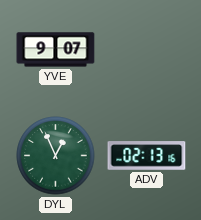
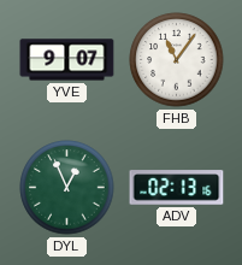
FHB: none -> 11:06
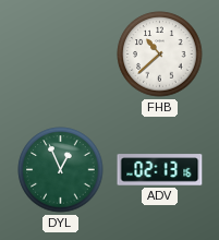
YVE: 9:07 -> none
FHB: 11:06 -> 10:38
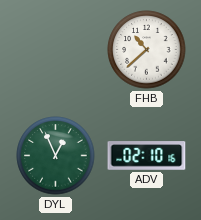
ADV: 02:13 -> 02:10
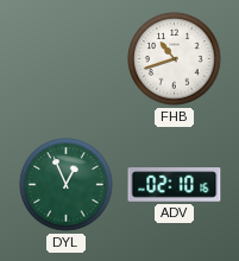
FHB: 10:38 -> 10:42
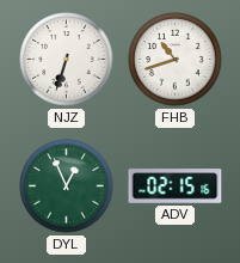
NJZ: none -> 6:33
ADV: 02:10 -> 02:15
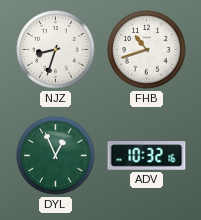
NJZ: 6:33 -> 8:33
ADV: 02:15 -> 10:32
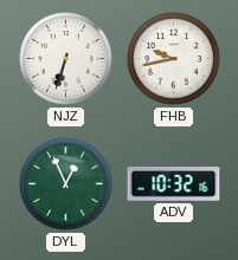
NJZ: 8:33 -> 6:33
FHB: 10:42 -> 9:43
